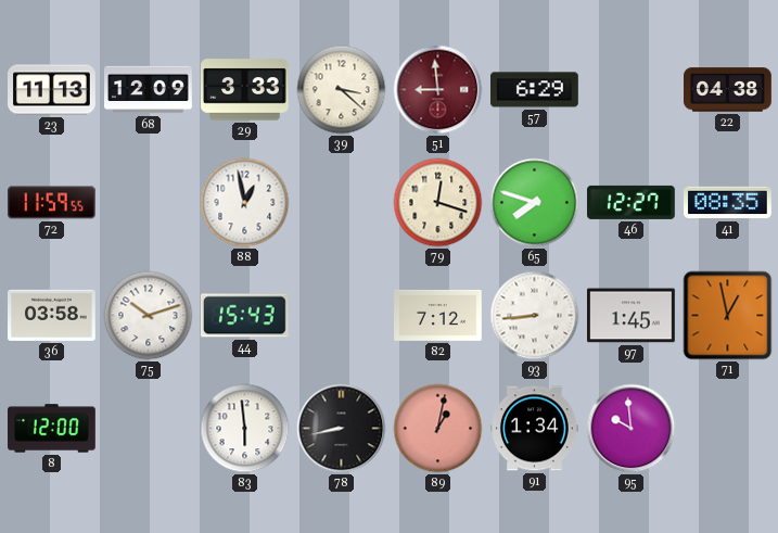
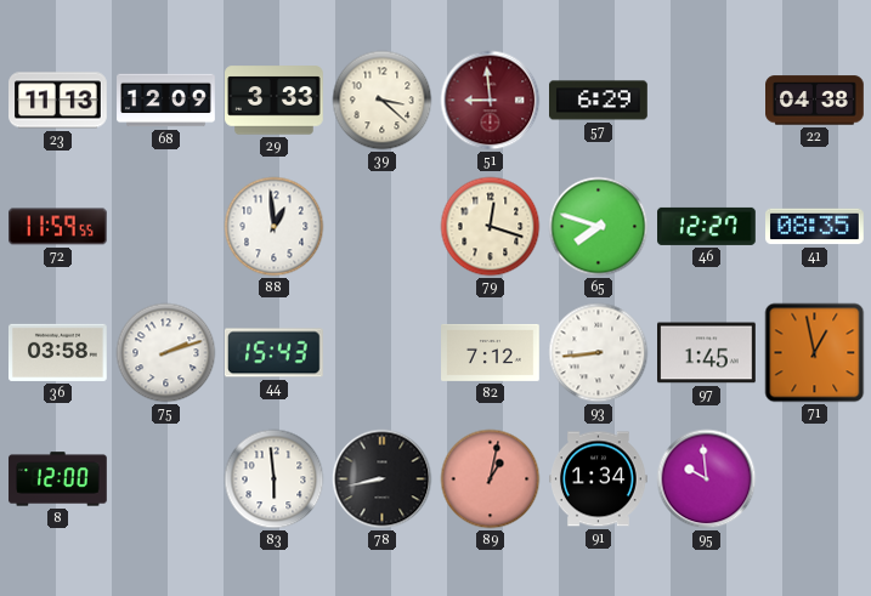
88: 12:58 -> 12:59
75: 10:12 -> 2:12
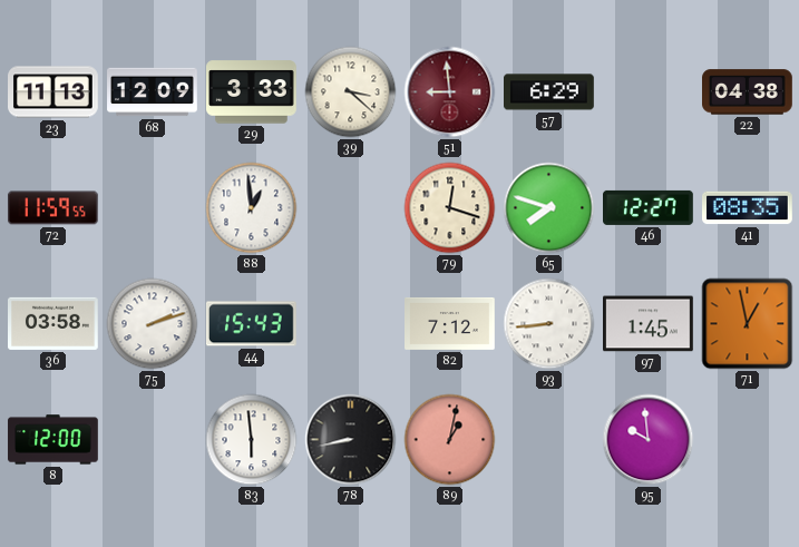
91: 1:34 -> none
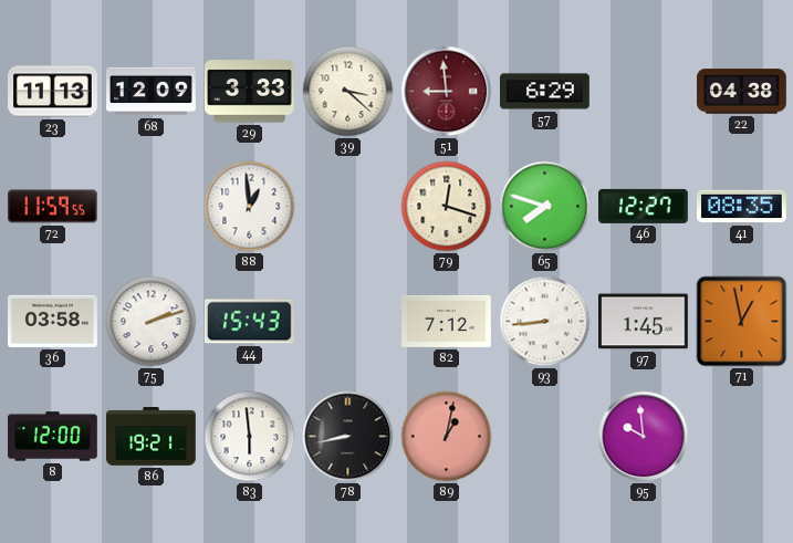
86: none -> 19:21
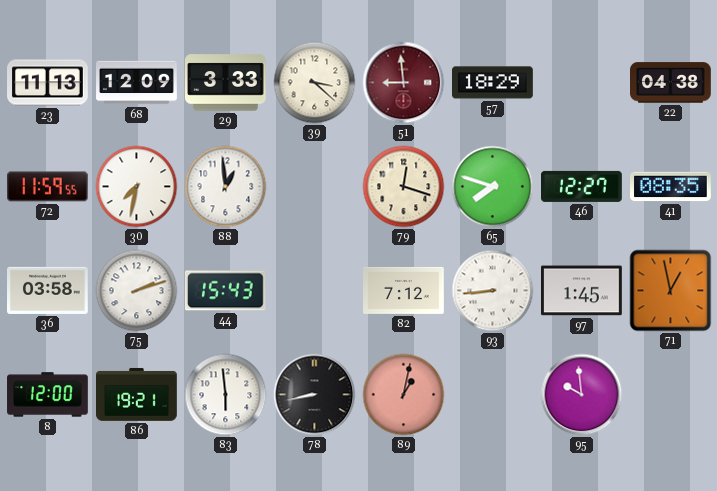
57: 6:29 -> 18:29
30: none -> 7:32
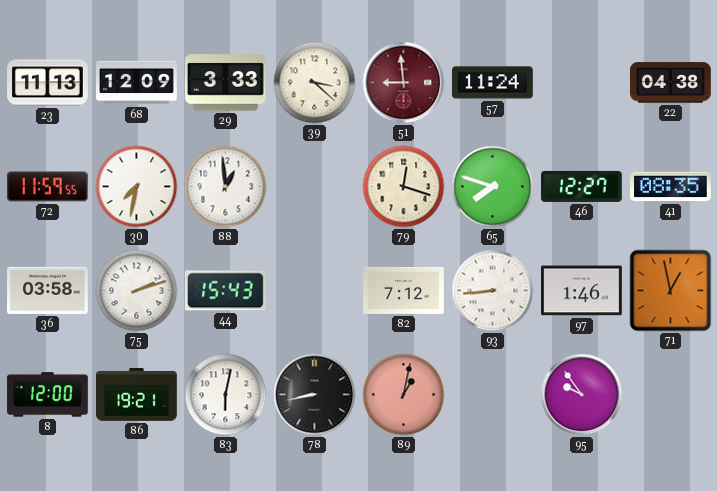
57: 18:29 -> 11:24
97: 1:45 -> 1:46
83: 5:59 -> 6:02
95: 9:59 -> 9:54
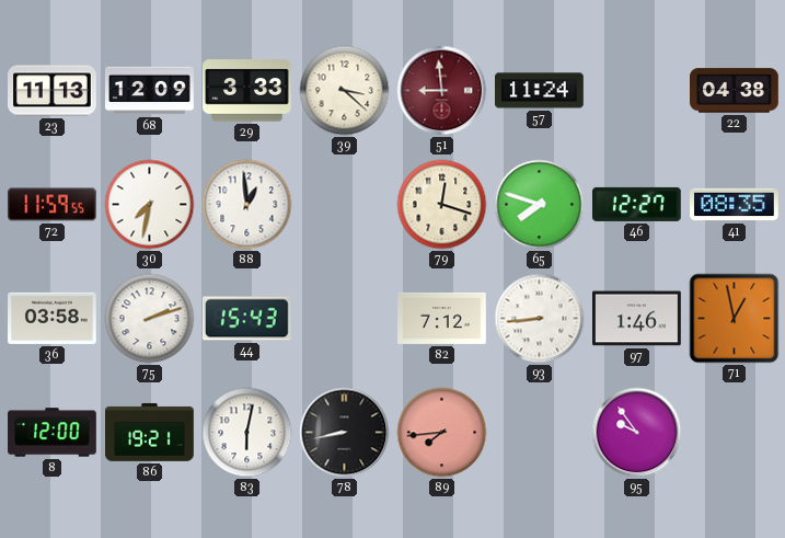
89: 1:02 -> 7:44
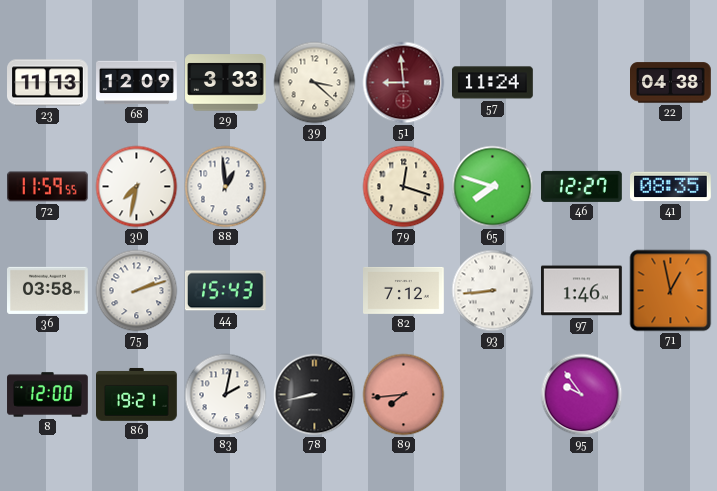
83: 6:02 -> 2:02
